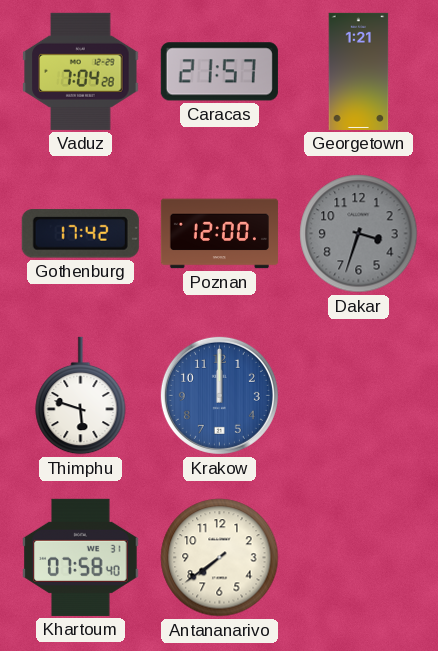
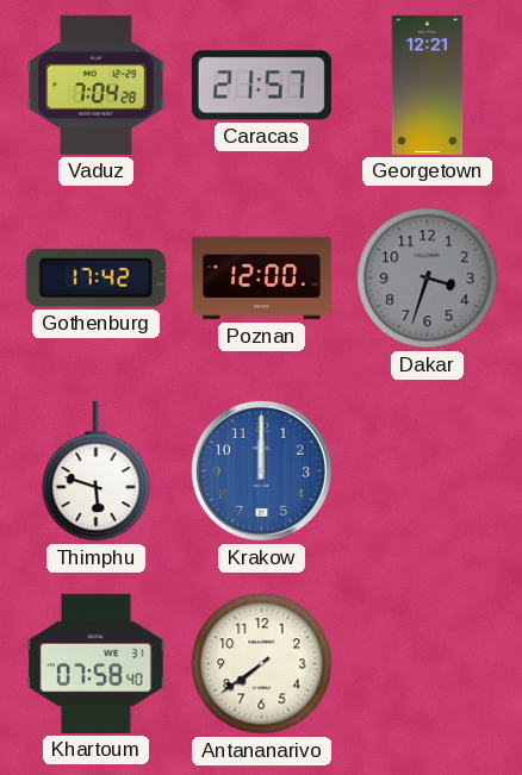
Georgetown: 1:21 -> 12:21
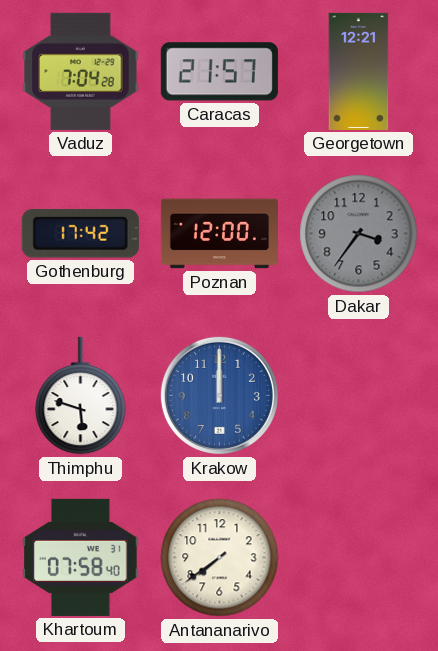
Dakar: 3:33 -> 3:36
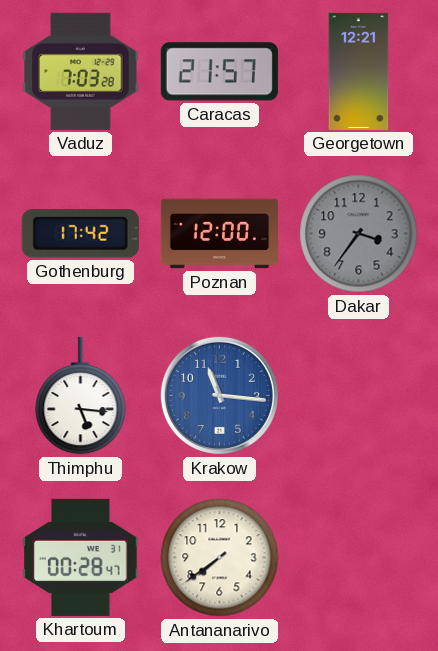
Vaduz: 7:04 -> 7:03
Thimphu: 5:48 -> 5:16
Krakow: 12:00 -> 11:16
Khartoum: 07:58 -> 00:28
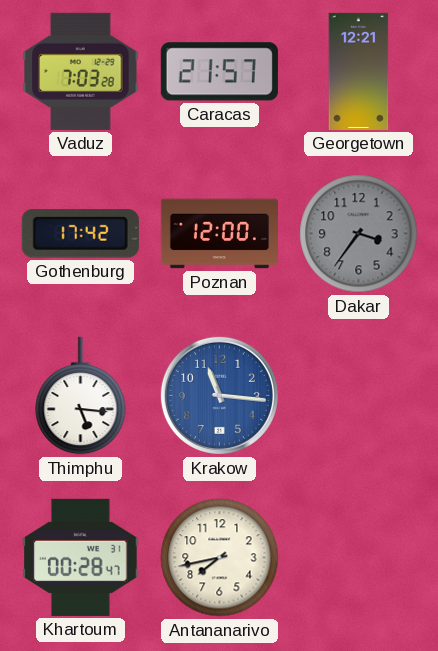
Antananarivo: 7:39 -> 7:43
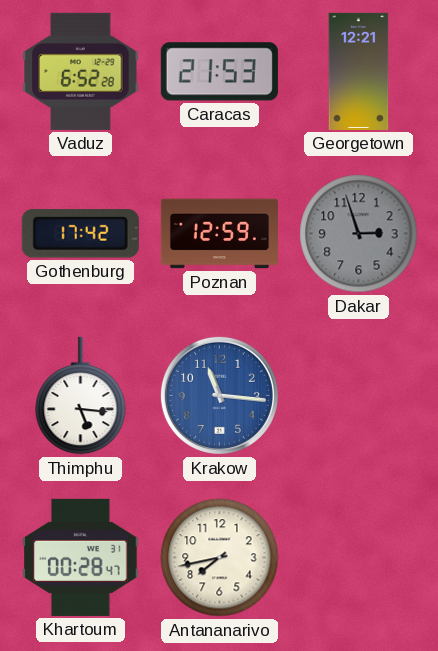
Vaduz: 7:03 -> 6:52
Caracas: 21:57 -> 21:53
Poznan: 12:00 -> 12:59
Dakar: 3:36 -> 2:57
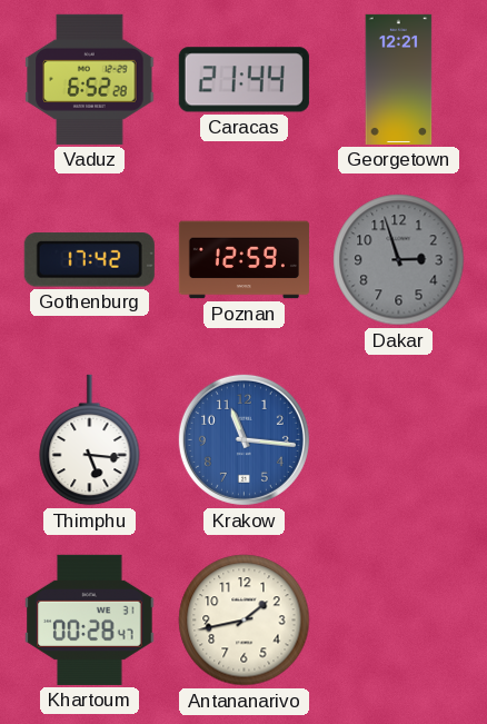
Caracas: 21:53 -> 21:44
Antananarivo: 7:43 -> 1:43
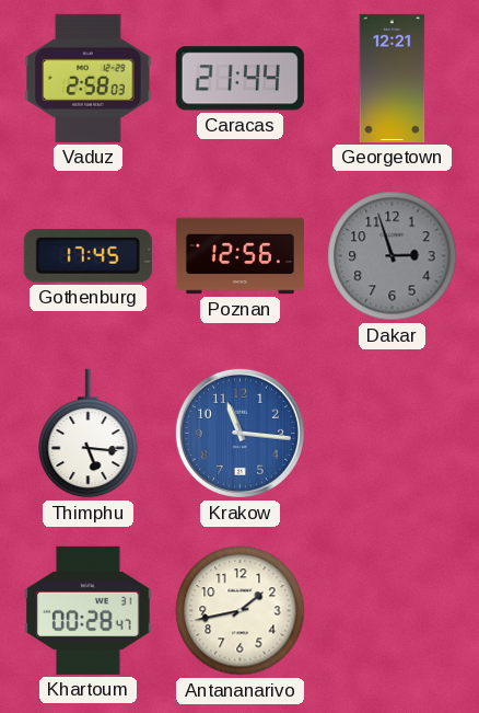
Vaduz: 6:52 -> 2:58
Gothenburg: 17:42 -> 17:45
Poznan: 12:59 -> 12:56
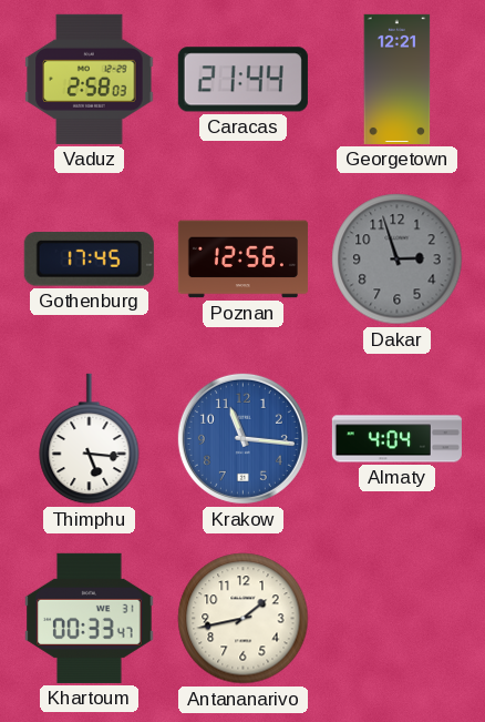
Almaty: none -> 4:04
Khartoum: 00:28 -> 00:33
